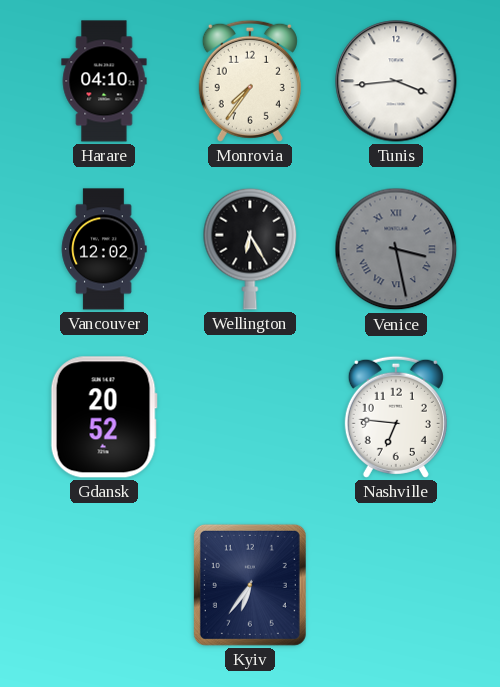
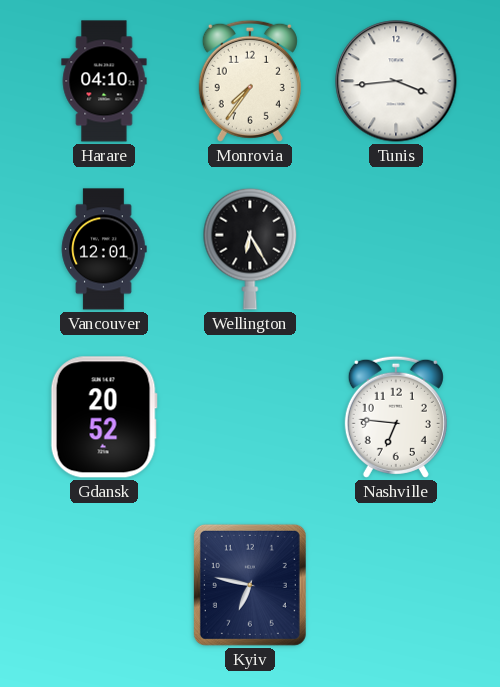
Vancouver: 12:02 -> 12:01
Venice: 3:28 -> none
Kyiv: 6:36 -> 6:47
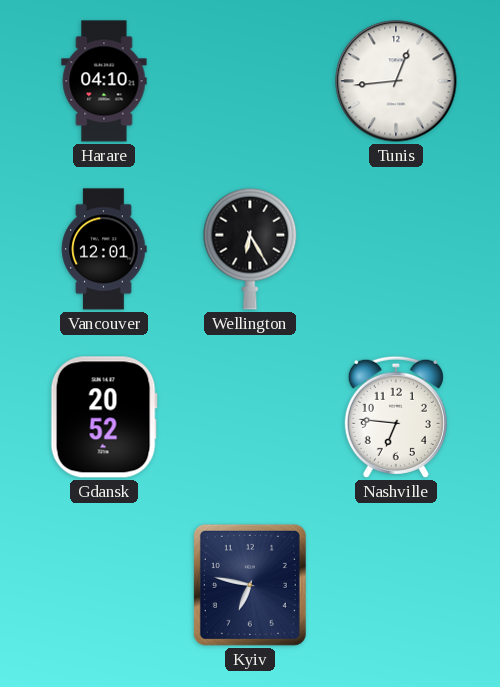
Monrovia: 7:36 -> none
Tunis: 3:44 -> 12:44
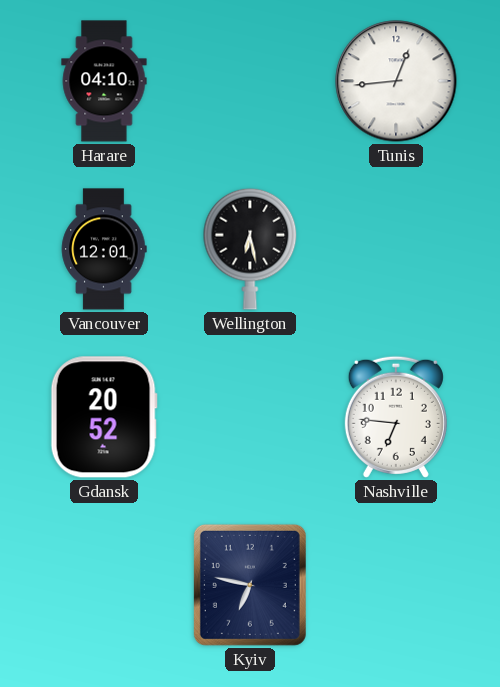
Wellington: 6:25 -> 6:28
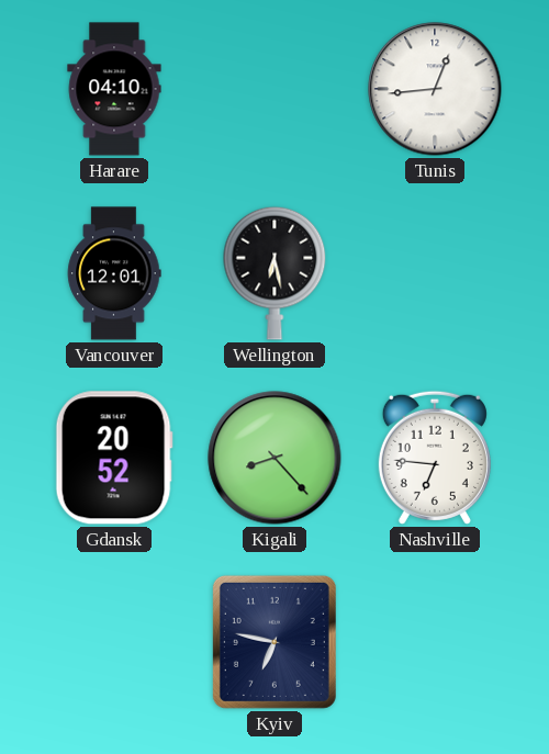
Kigali: none -> 8:23
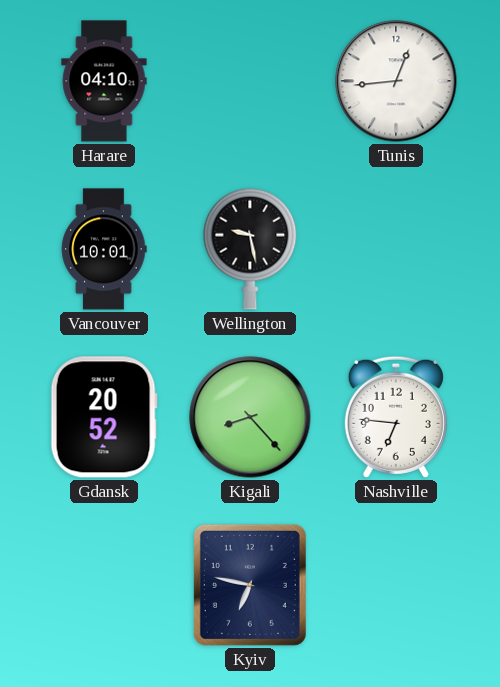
Vancouver: 12:01 -> 10:01
Wellington: 6:28 -> 9:28
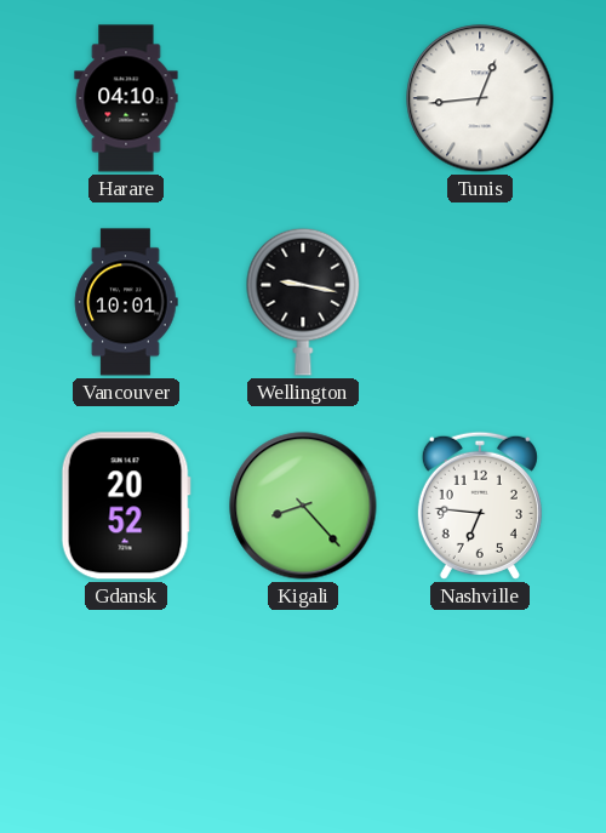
Wellington: 9:28 -> 9:17
Kyiv: 6:47 -> none
